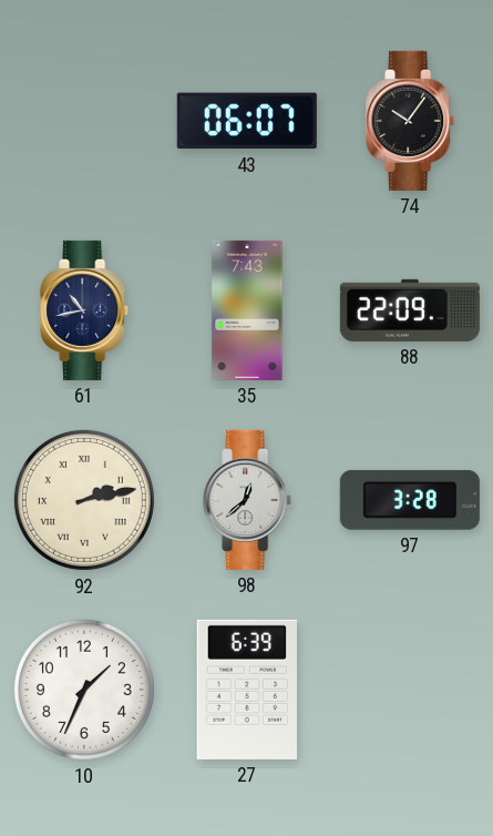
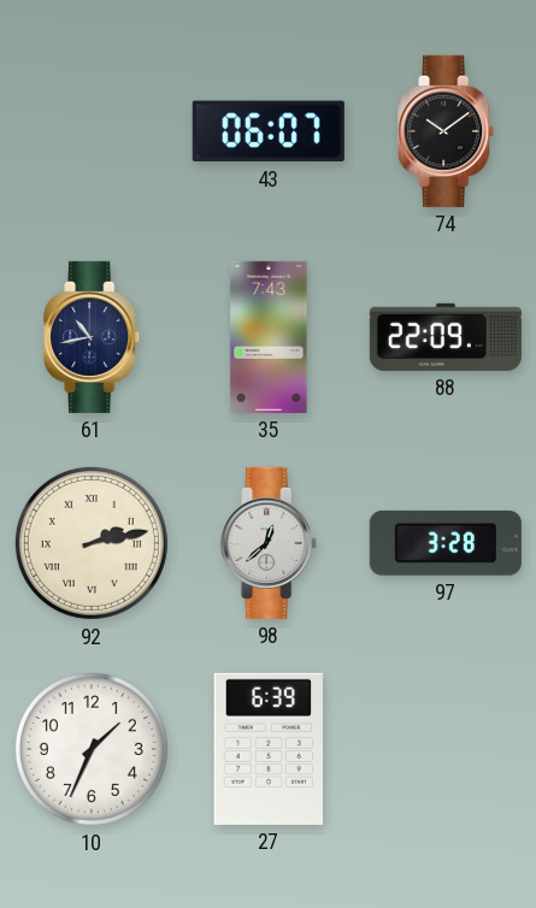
74: 10:06 -> 10:09
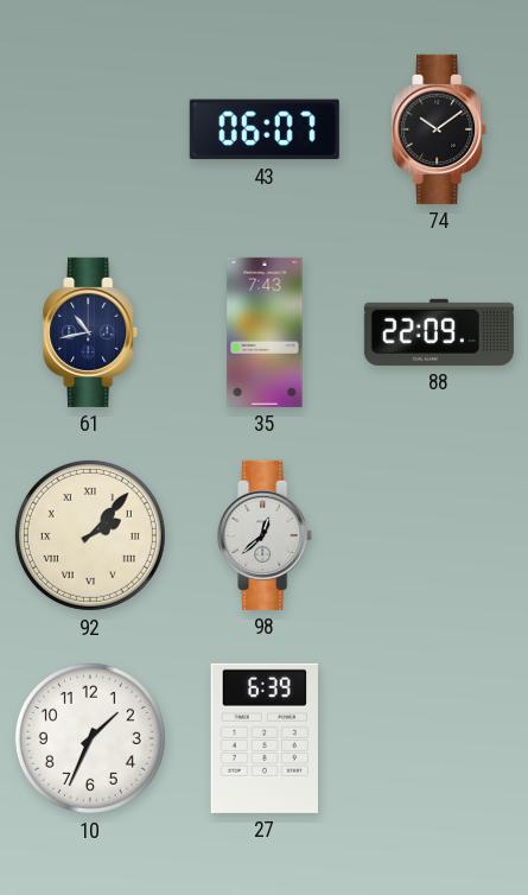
92: 2:13 -> 2:07
97: 3:28 -> none
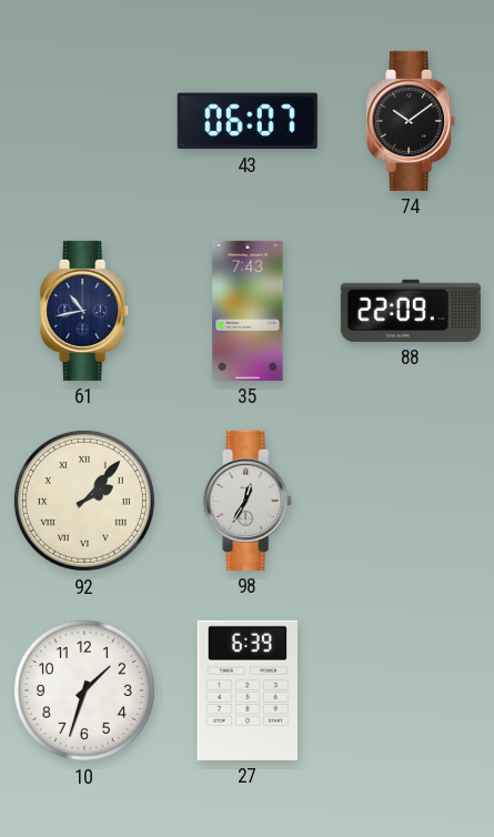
98: 12:38 -> 12:35
10: 1:34 -> 1:33
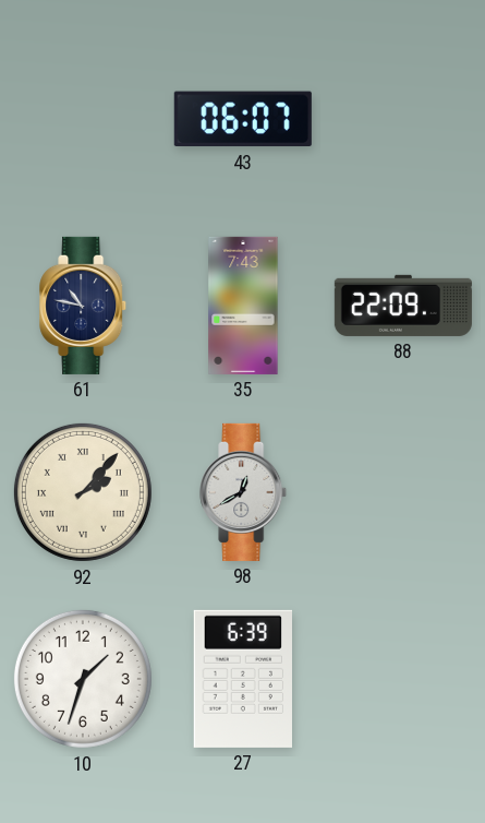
74: 10:09 -> none
61: 10:43 -> 10:47
98: 12:35 -> 12:40
